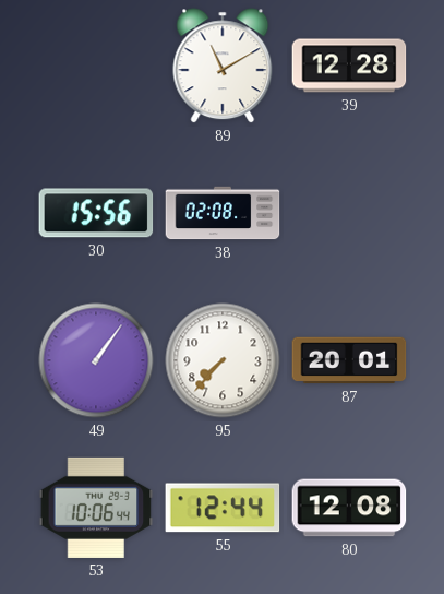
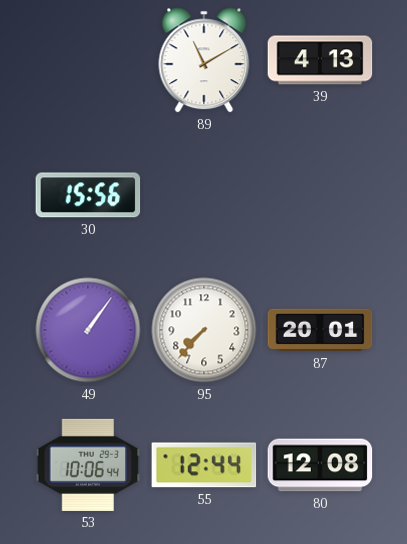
39: 12:28 -> 4:13
38: 02:08 -> none
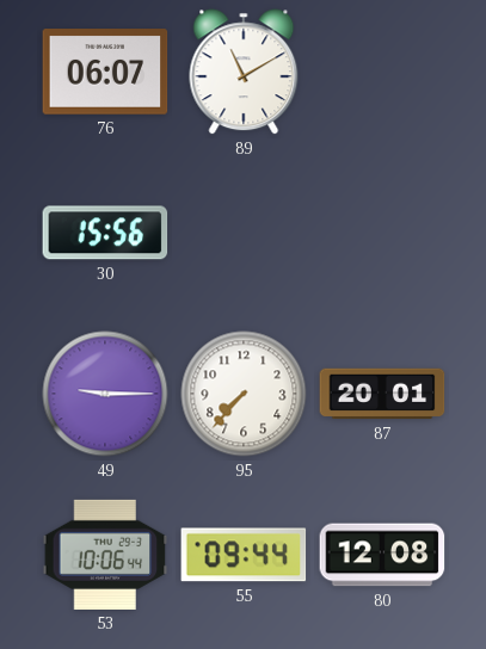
76: none -> 06:07
39: 4:13 -> none
49: 1:06 -> 9:15
55: 12:44 -> 09:44
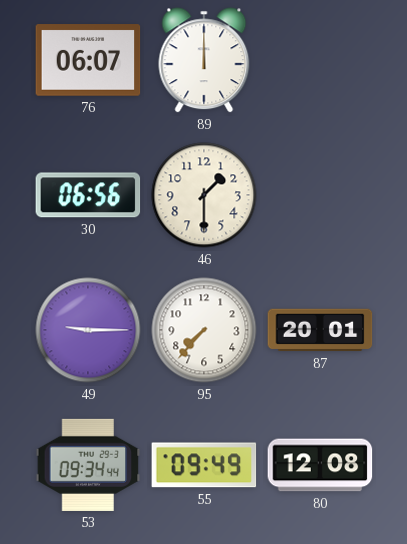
89: 11:10 -> 12:00
30: 15:56 -> 06:56
46: none -> 1:30
53: 10:06 -> 09:34
55: 09:44 -> 09:49
